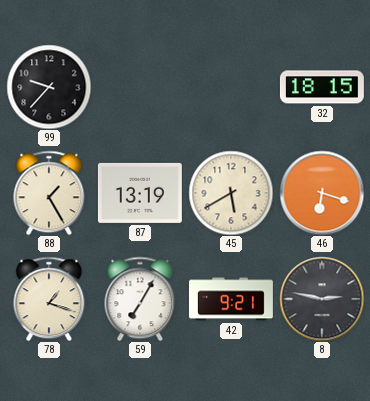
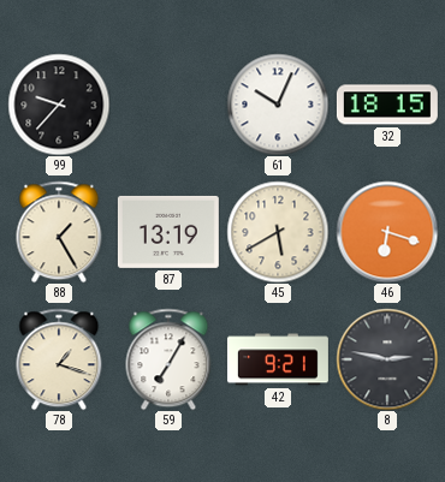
61: none -> 10:04
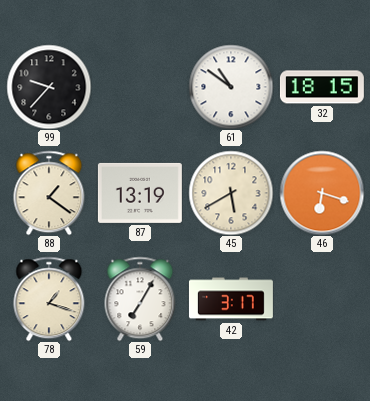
61: 10:04 -> 10:51
88: 1:25 -> 1:21
42: 9:21 -> 3:17
8: 2:47 -> none
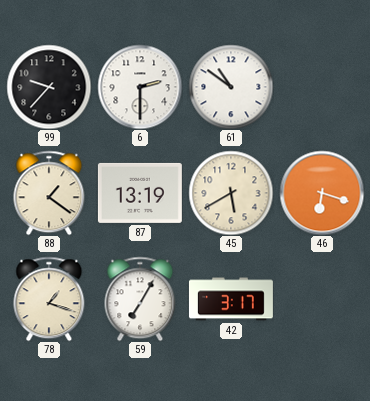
6: none -> 2:30
32: 18:15 -> none
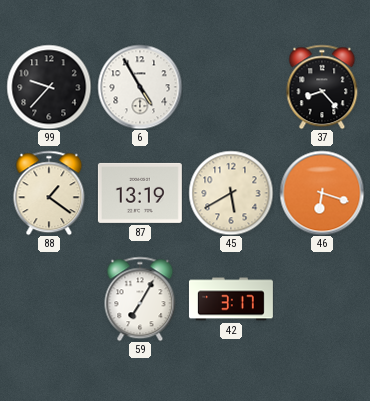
6: 2:30 -> 4:55
61: 10:51 -> none
37: none -> 8:23
78: 1:18 -> none
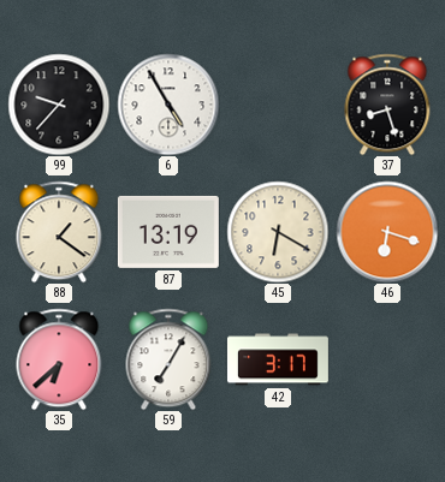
37: 8:23 -> 8:27
45: 5:40 -> 6:20
35: none -> 6:38
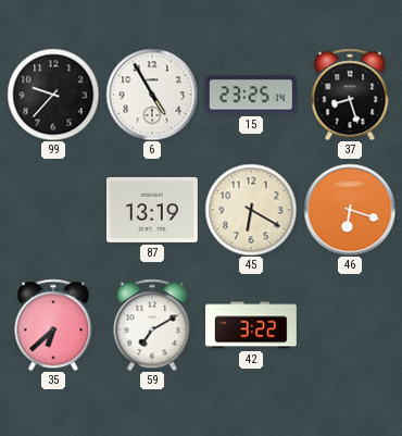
15: none -> 23:25
88: 1:21 -> none
59: 7:05 -> 7:10
42: 3:17 -> 3:22
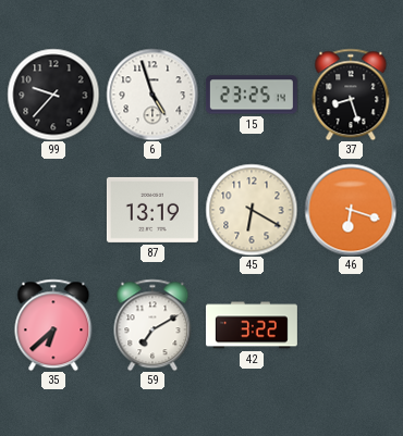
6: 4:55 -> 4:57
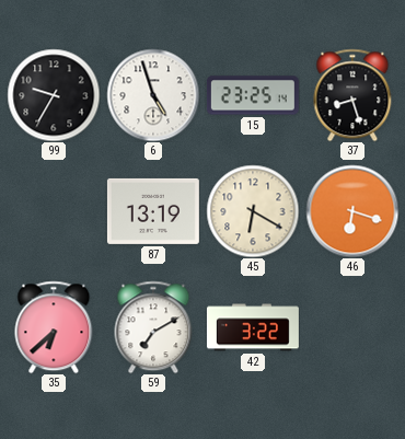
99: 9:37 -> 9:35
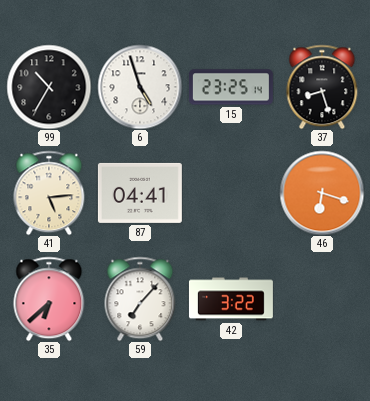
99: 9:35 -> 10:35
41: none -> 5:14
87: 13:19 -> 04:41
45: 6:20 -> none
59: 7:10 -> 7:07
